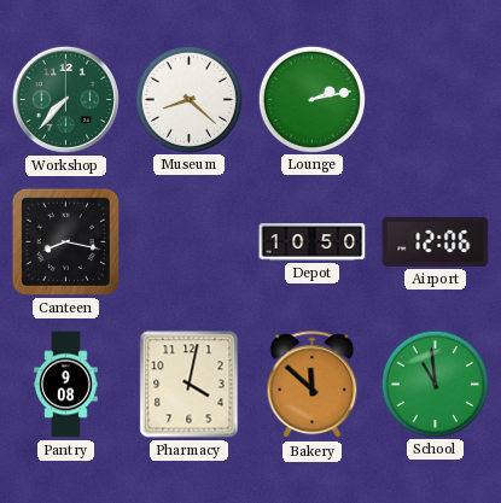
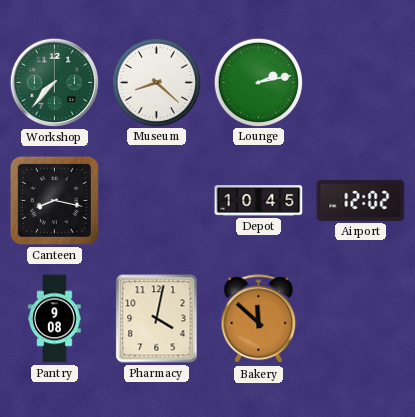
Depot: 10:50 -> 10:45
Airport: 12:06 -> 12:02
School: 10:59 -> none
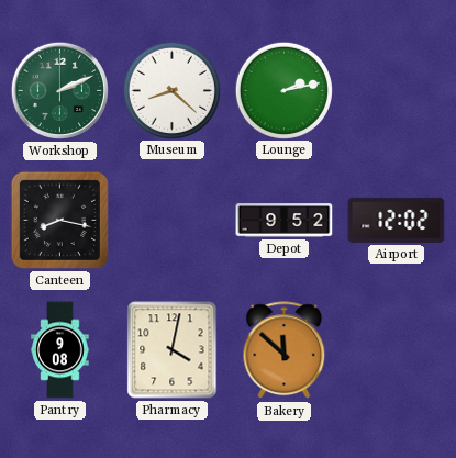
Workshop: 7:37 -> 2:11
Depot: 10:45 -> 9:52
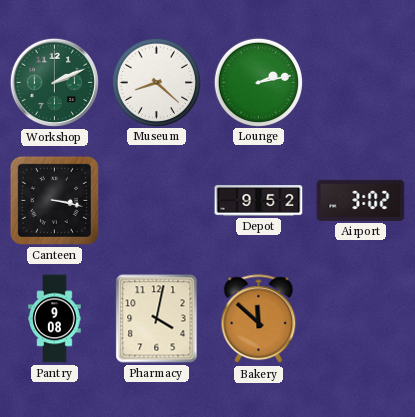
Canteen: 8:17 -> 3:17
Airport: 12:02 -> 3:02
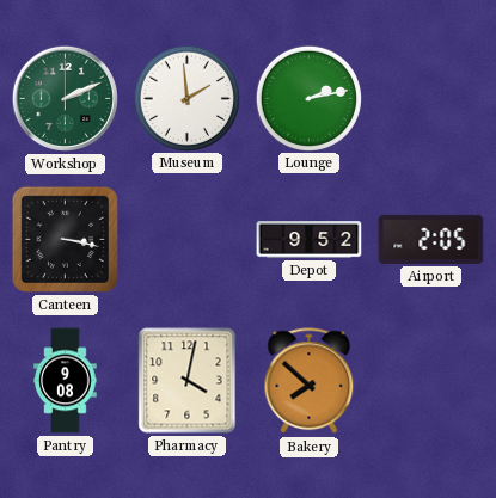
Museum: 8:22 -> 1:59
Airport: 3:02 -> 2:05
Bakery: 11:52 -> 7:52
